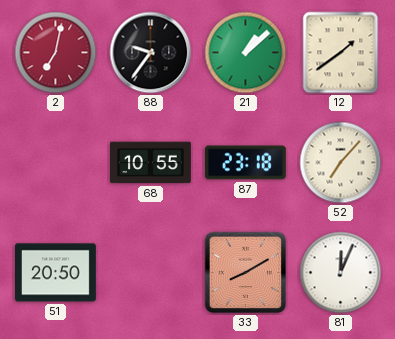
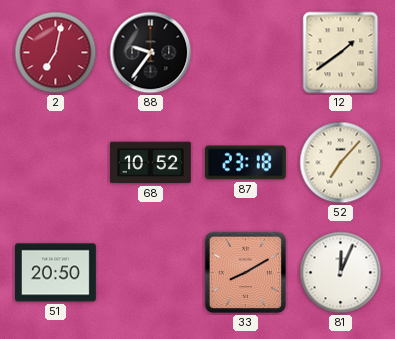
21: 1:08 -> none
68: 10:55 -> 10:52
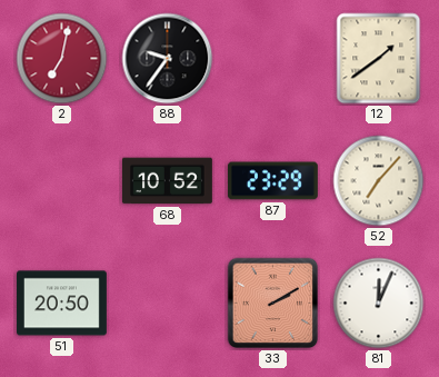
87: 23:18 -> 23:29
33: 8:10 -> 2:10
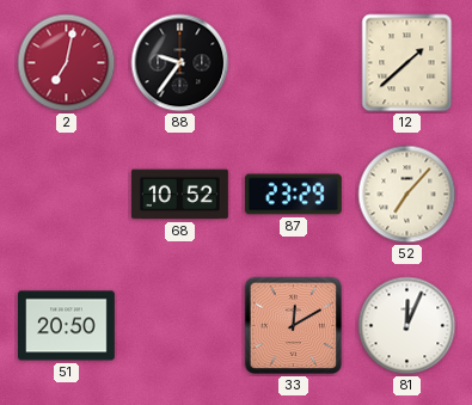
12: 1:39 -> 1:38
33: 2:10 -> 12:10
